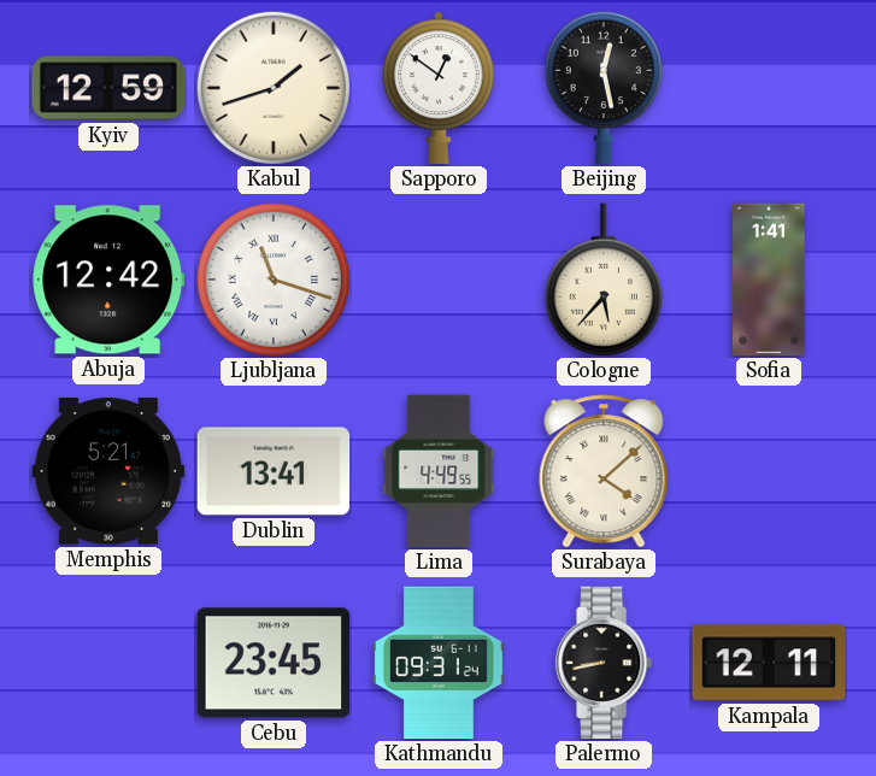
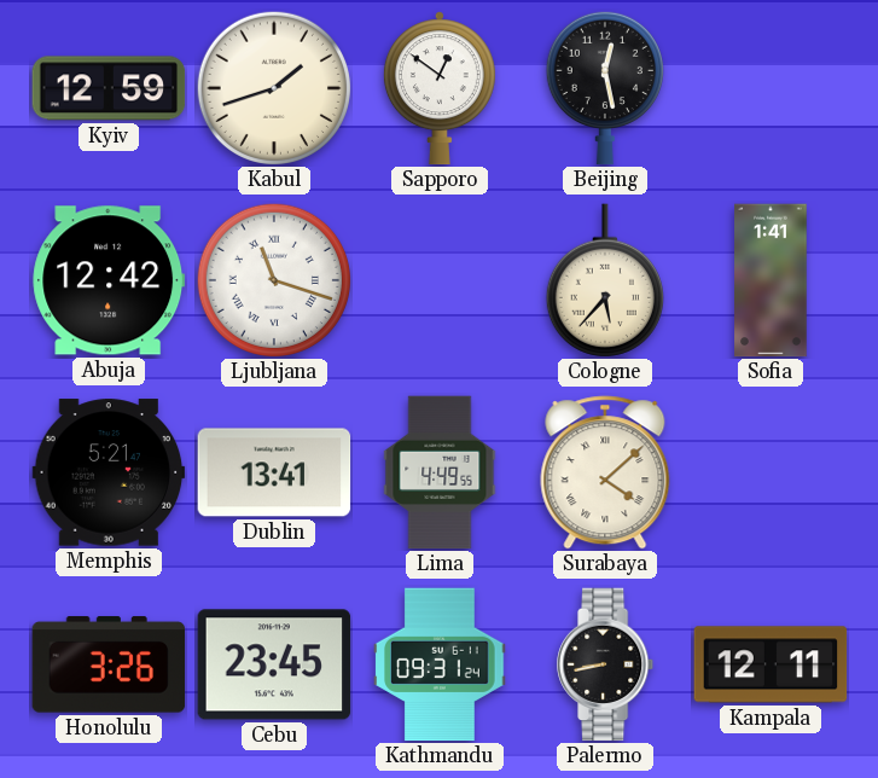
Honolulu: none -> 3:26
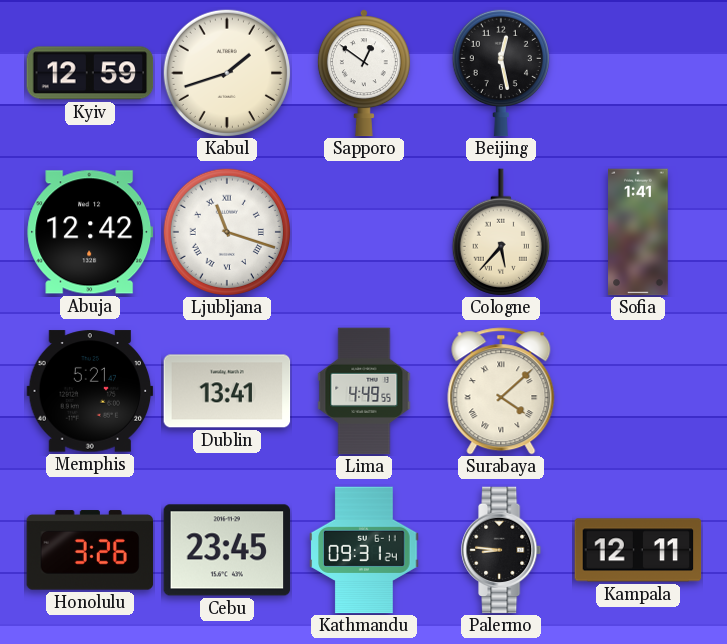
Palermo: 8:43 -> 8:46
